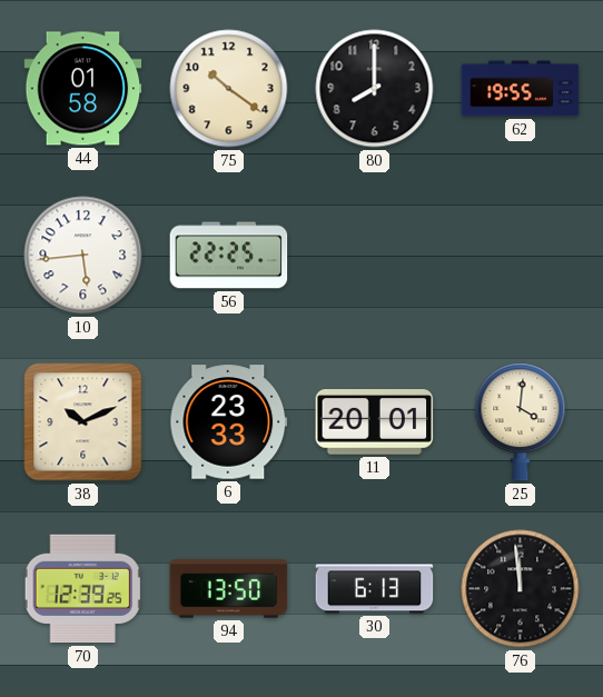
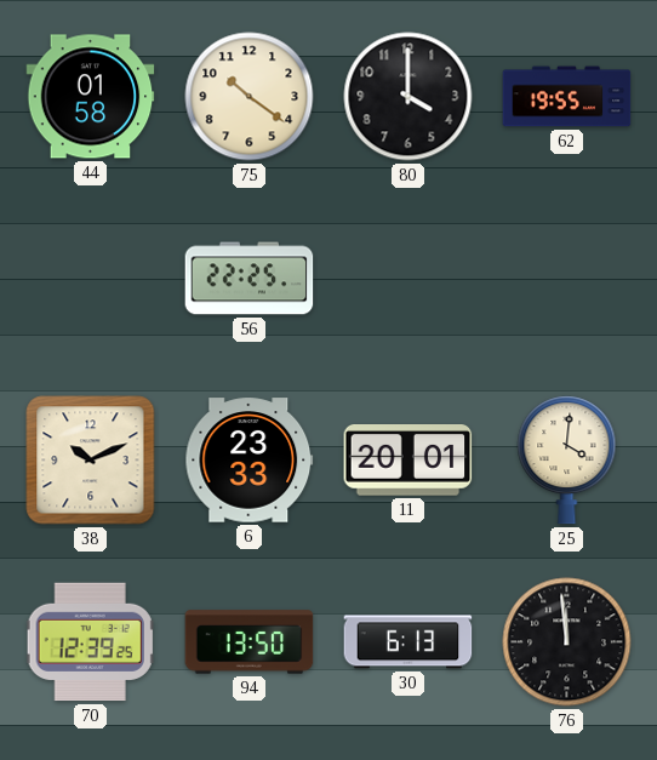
80: 8:00 -> 4:00
10: 5:44 -> none
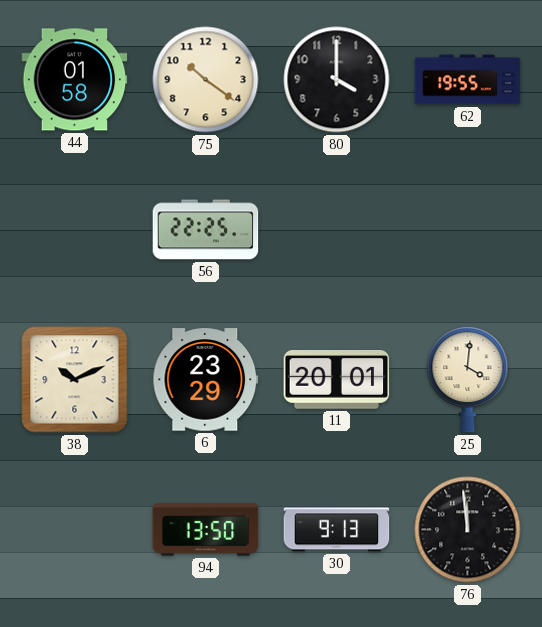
6: 23:33 -> 23:29
70: 12:39 -> none
30: 6:13 -> 9:13
